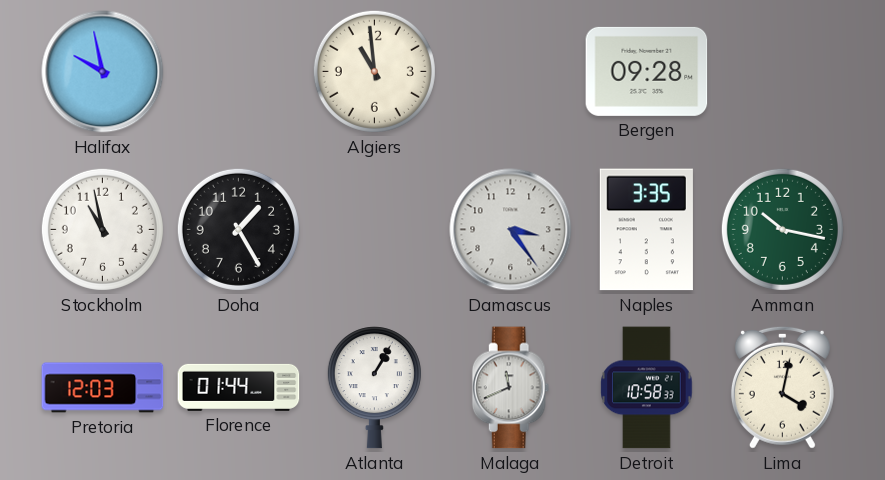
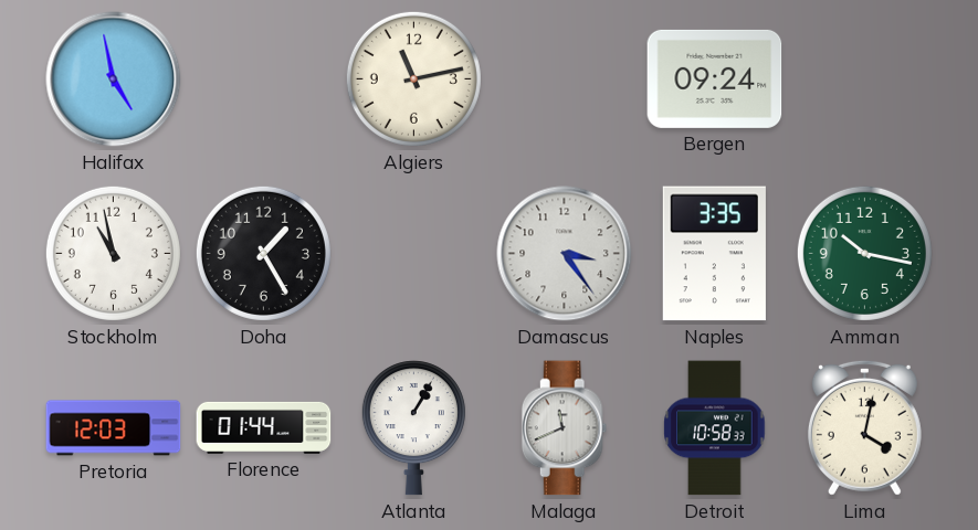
Halifax: 9:58 -> 4:58
Algiers: 10:59 -> 11:13
Bergen: 09:28 -> 09:24
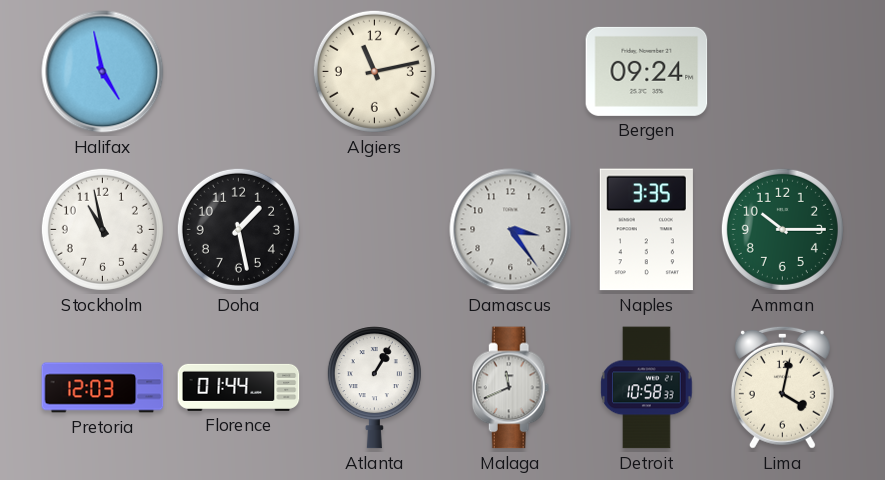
Doha: 1:25 -> 1:28
Amman: 10:17 -> 10:15
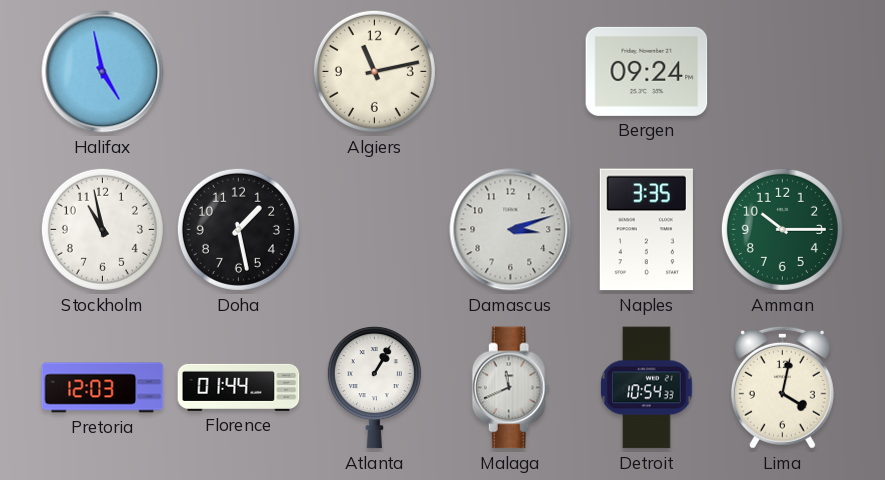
Damascus: 3:24 -> 3:12
Detroit: 10:58 -> 10:54
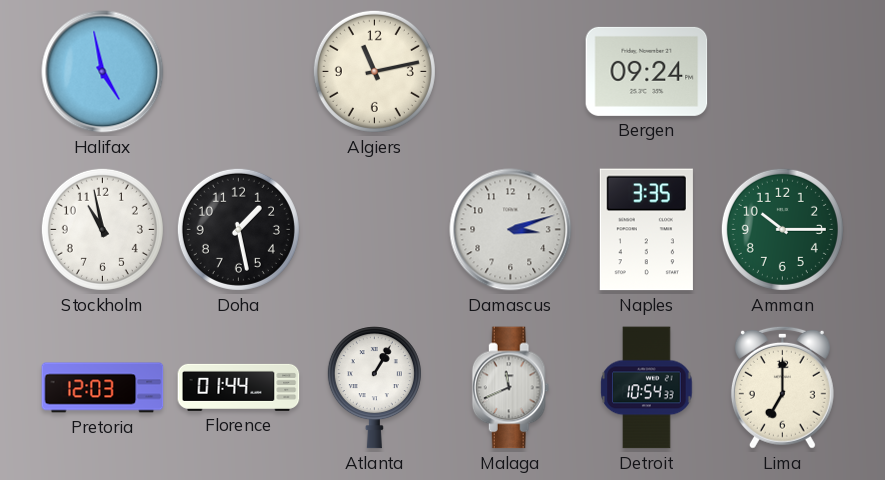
Lima: 4:02 -> 7:00
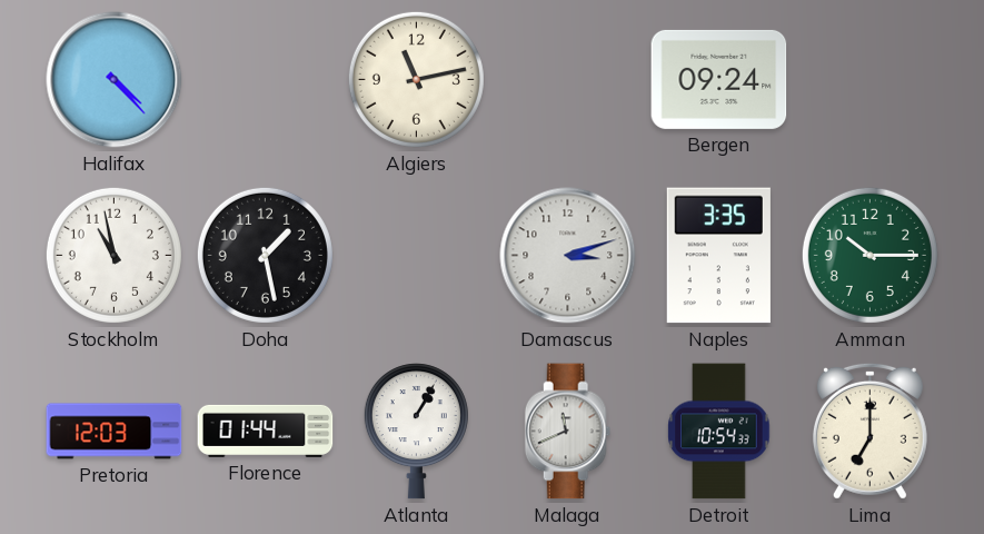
Halifax: 4:58 -> 4:23
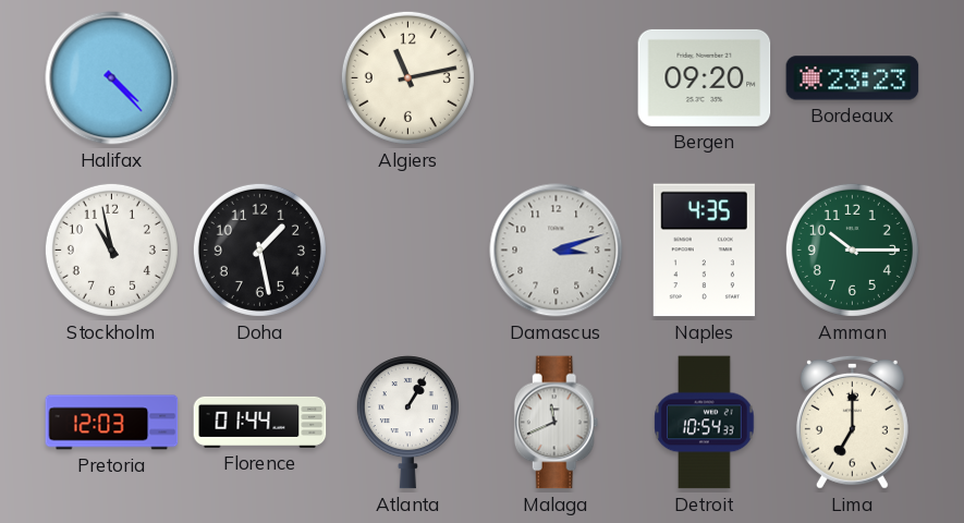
Bergen: 09:24 -> 09:20
Bordeaux: none -> 23:23
Naples: 3:35 -> 4:35
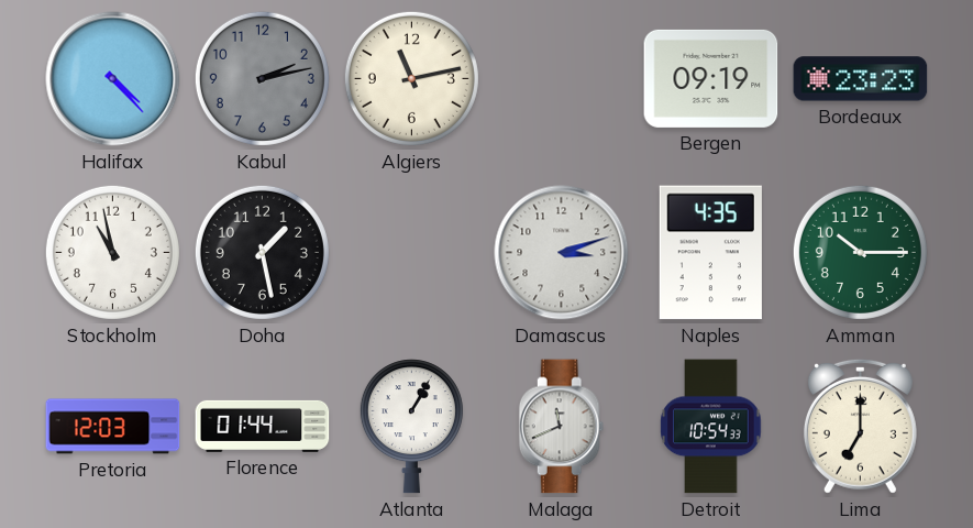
Kabul: none -> 2:13
Bergen: 09:20 -> 09:19
